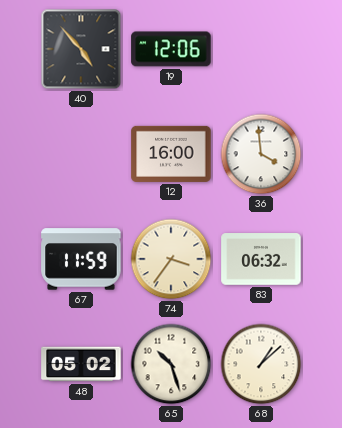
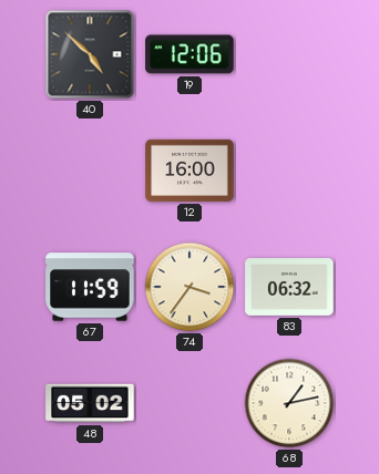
40: 4:53 -> 4:52
36: 3:59 -> none
65: 10:27 -> none
68: 1:08 -> 1:13
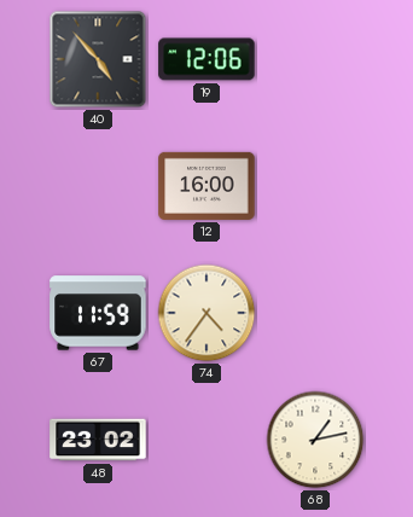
40: 4:52 -> 4:53
74: 3:36 -> 4:36
83: 06:32 -> none
48: 05:02 -> 23:02
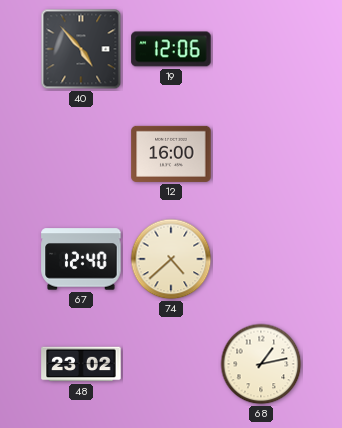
67: 11:59 -> 12:40
74: 4:36 -> 4:38
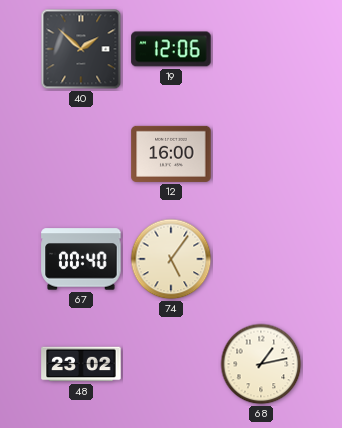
40: 4:53 -> 1:52
67: 12:40 -> 00:40
74: 4:38 -> 5:06
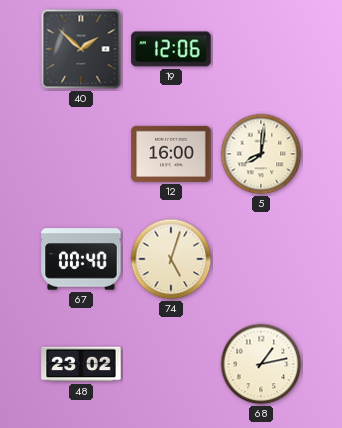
5: none -> 8:01
74: 5:06 -> 5:03
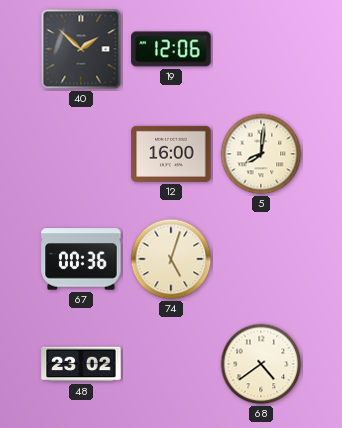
67: 00:40 -> 00:36
68: 1:13 -> 4:39
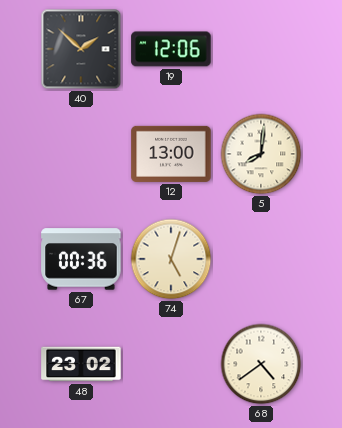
12: 16:00 -> 13:00
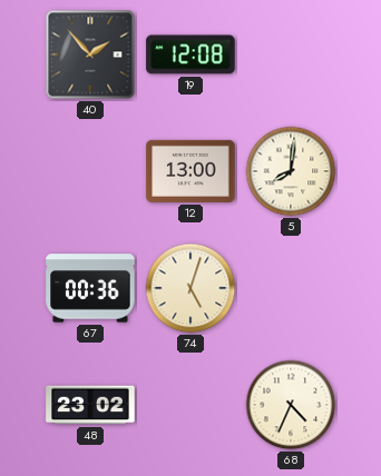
40: 1:52 -> 1:53
19: 12:06 -> 12:08
68: 4:39 -> 4:34
